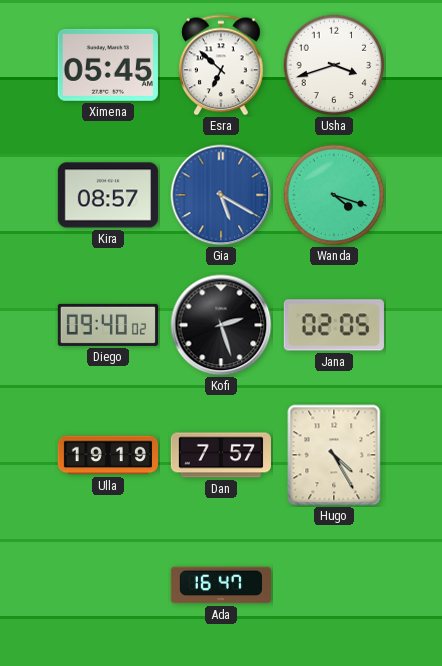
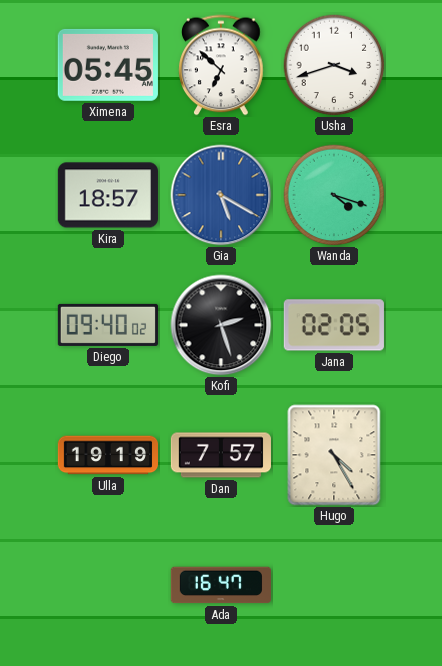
Kira: 08:57 -> 18:57
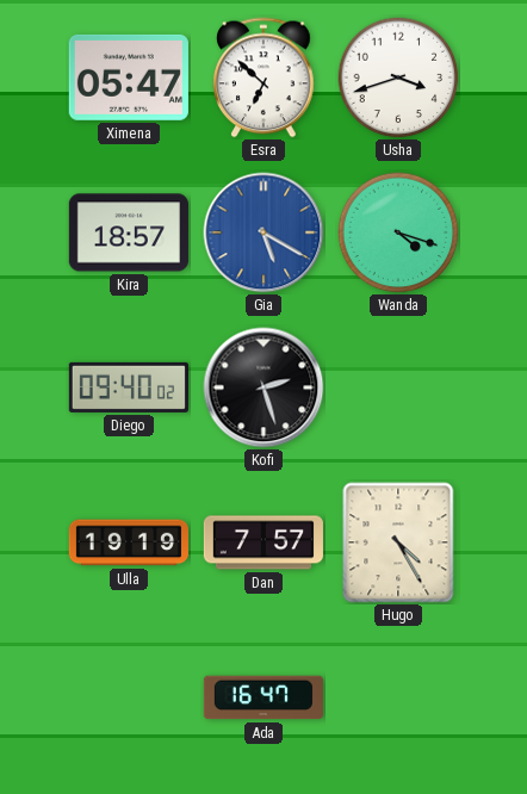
Ximena: 05:45 -> 05:47
Jana: 02:05 -> none
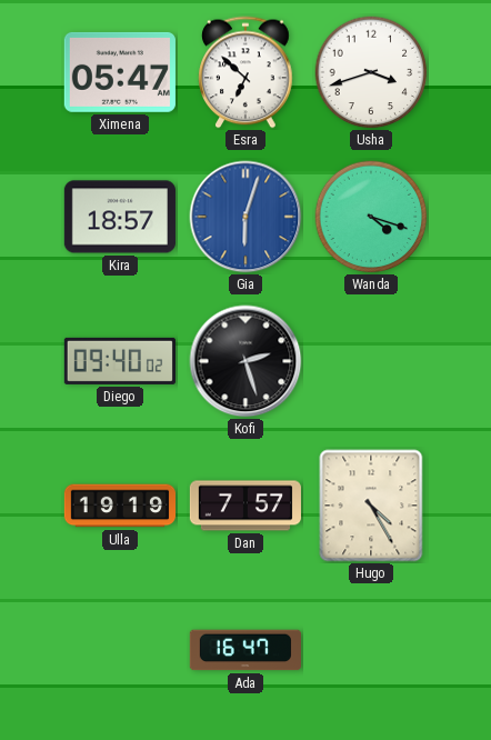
Gia: 5:20 -> 6:03
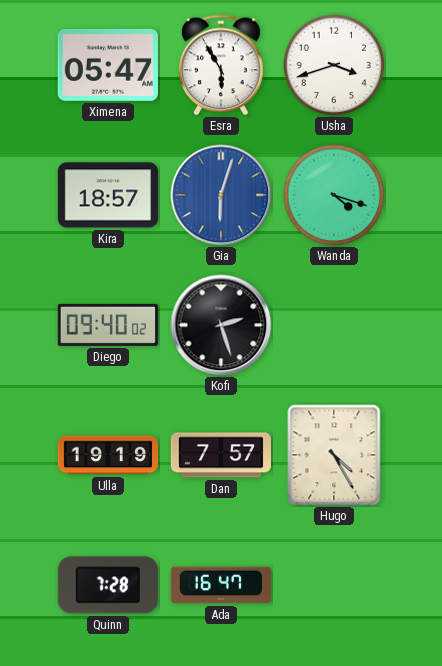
Esra: 6:52 -> 5:55
Quinn: none -> 7:28
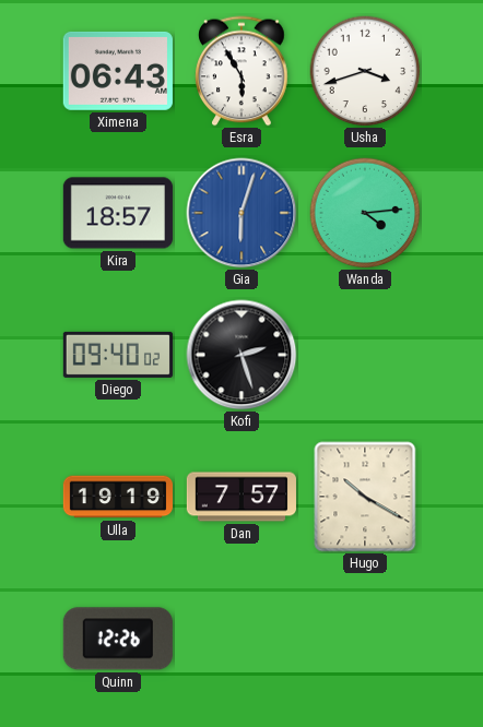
Ximena: 05:47 -> 06:43
Wanda: 4:18 -> 4:14
Hugo: 4:25 -> 10:20
Quinn: 7:28 -> 12:26
Ada: 16:47 -> none
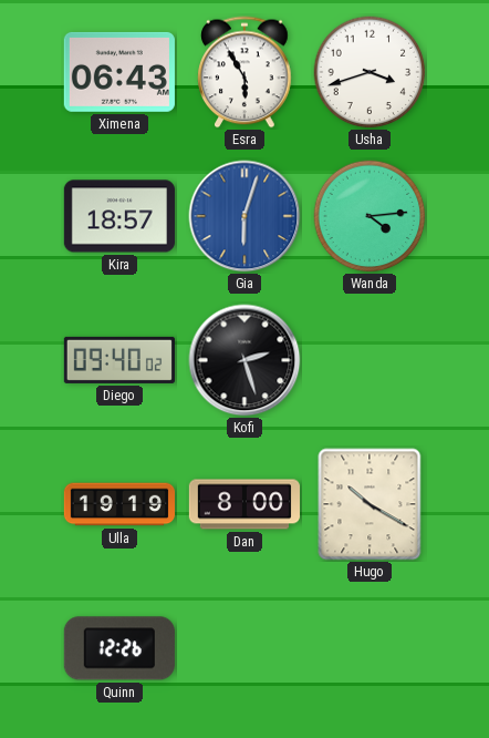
Dan: 7:57 -> 8:00
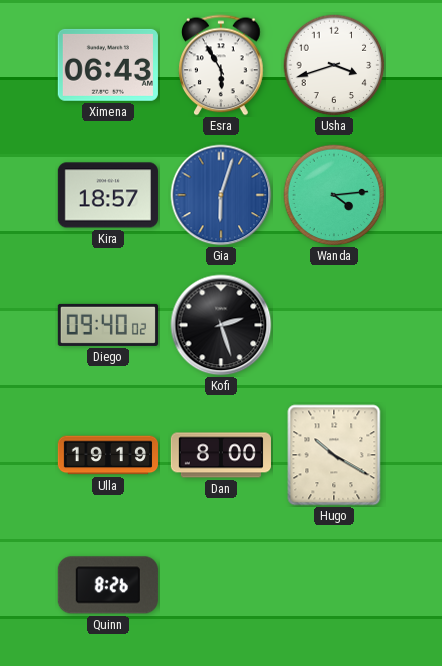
Quinn: 12:26 -> 8:26
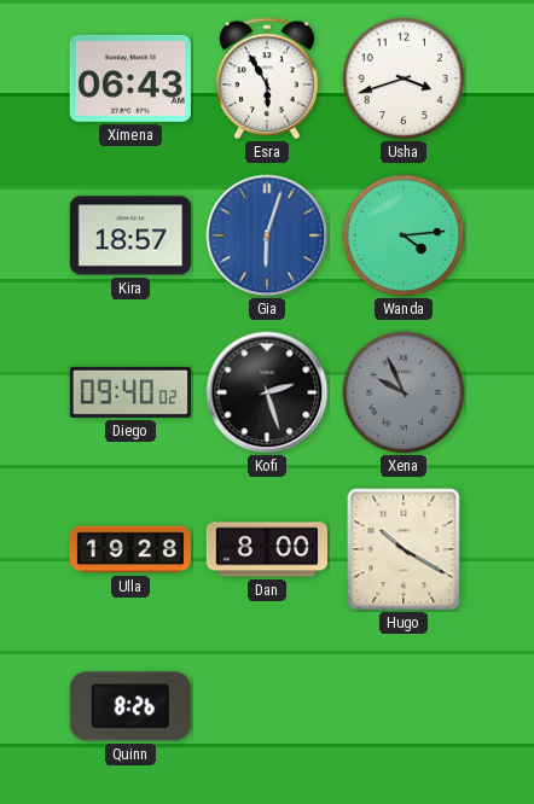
Xena: none -> 9:56
Ulla: 19:19 -> 19:28
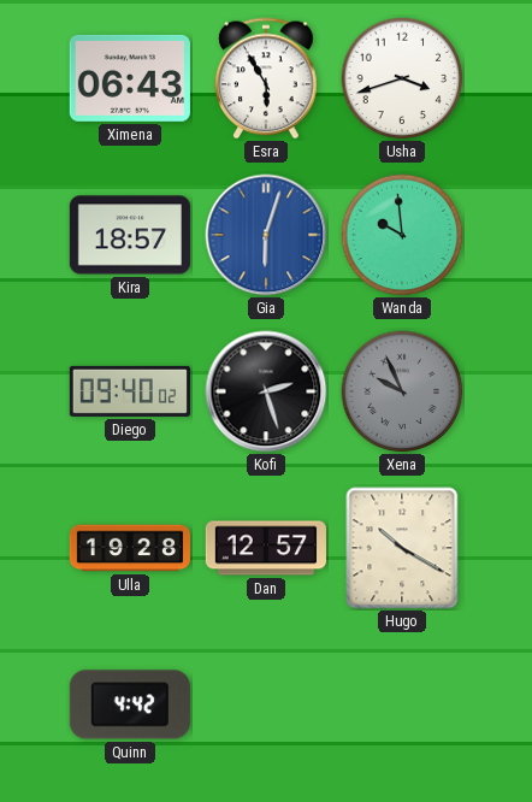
Wanda: 4:14 -> 9:59
Dan: 8:00 -> 12:57
Quinn: 8:26 -> 4:42
